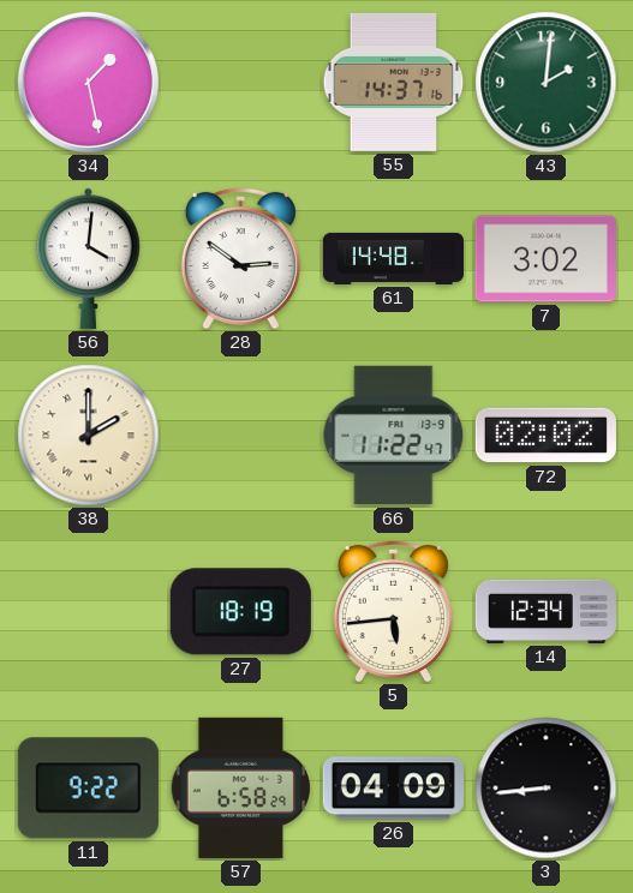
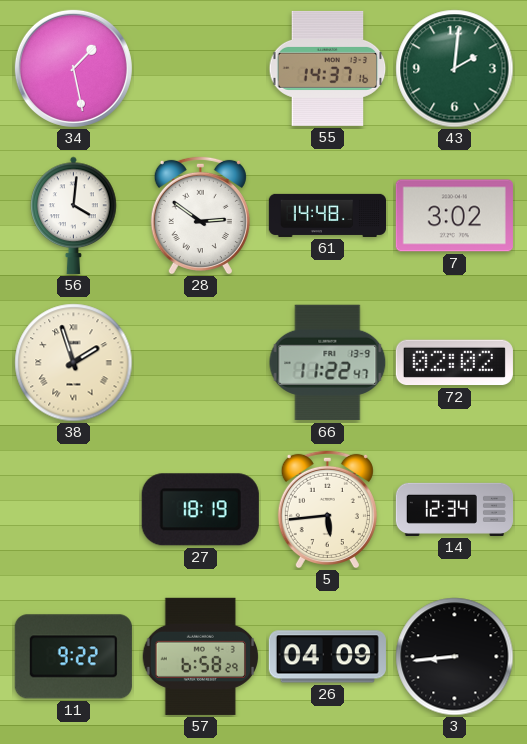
38: 2:00 -> 1:57
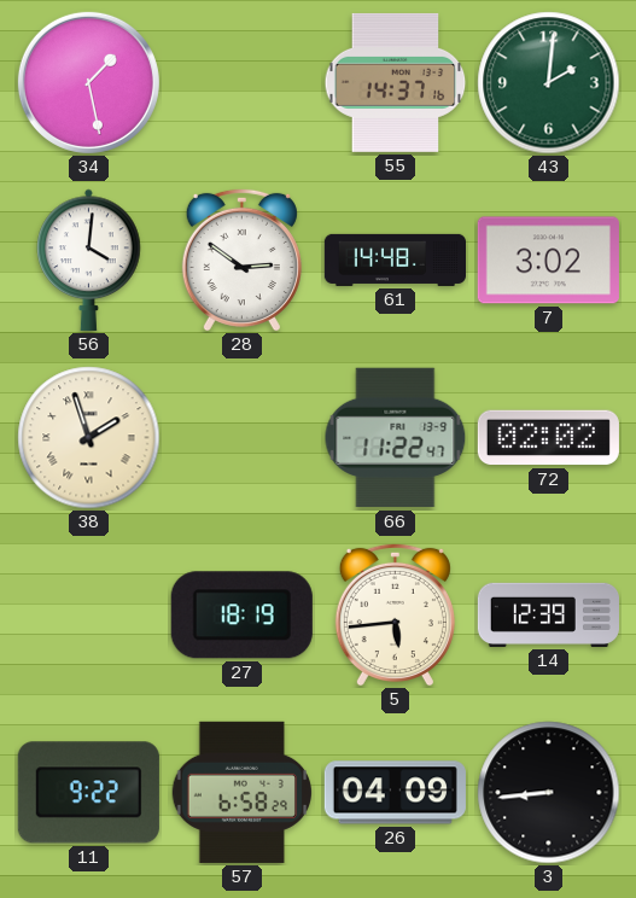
14: 12:34 -> 12:39
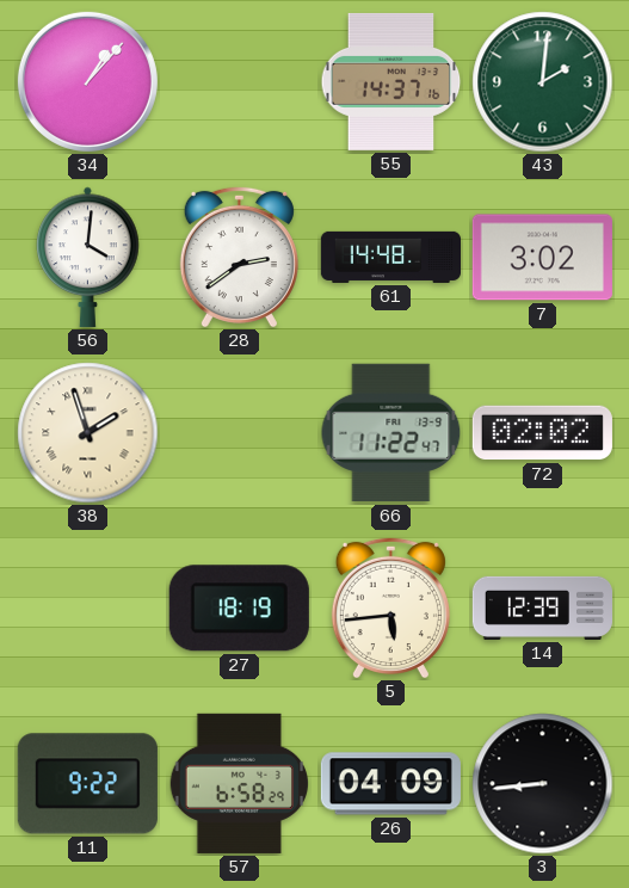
34: 1:28 -> 1:07
28: 2:51 -> 2:39
